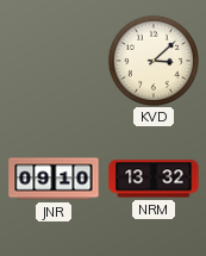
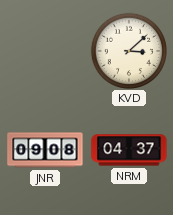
JNR: 09:10 -> 09:08
NRM: 13:32 -> 04:37
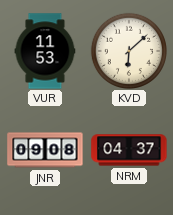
VUR: none -> 11:53
KVD: 3:08 -> 6:08
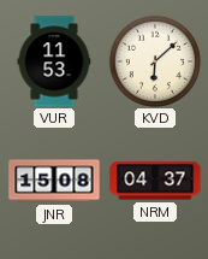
JNR: 09:08 -> 15:08
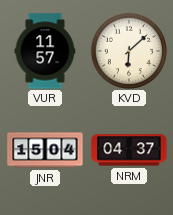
VUR: 11:53 -> 11:57
JNR: 15:08 -> 15:04
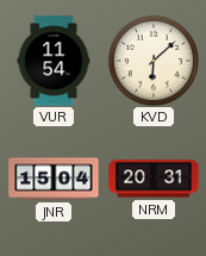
VUR: 11:57 -> 11:54
NRM: 04:37 -> 20:31
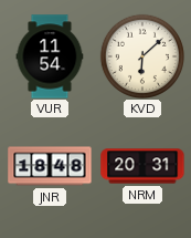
JNR: 15:04 -> 18:48
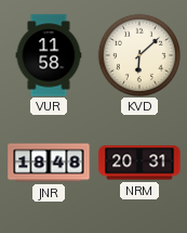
VUR: 11:54 -> 11:58
